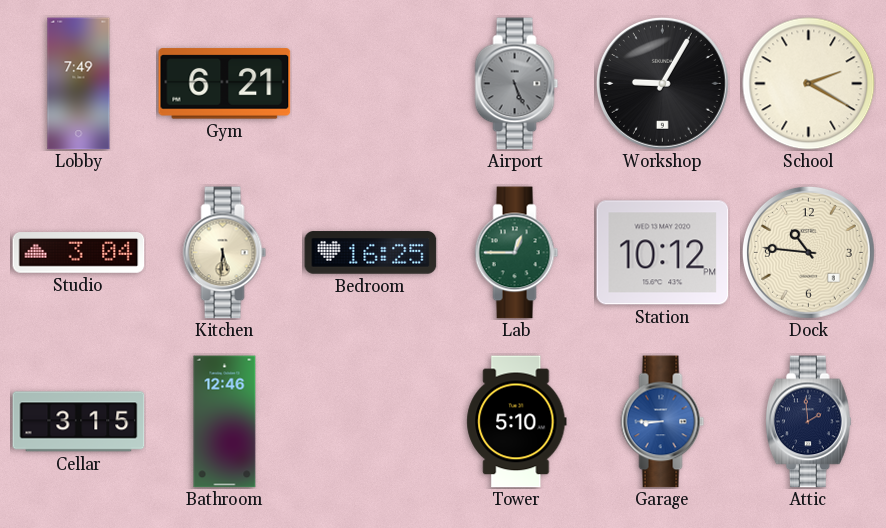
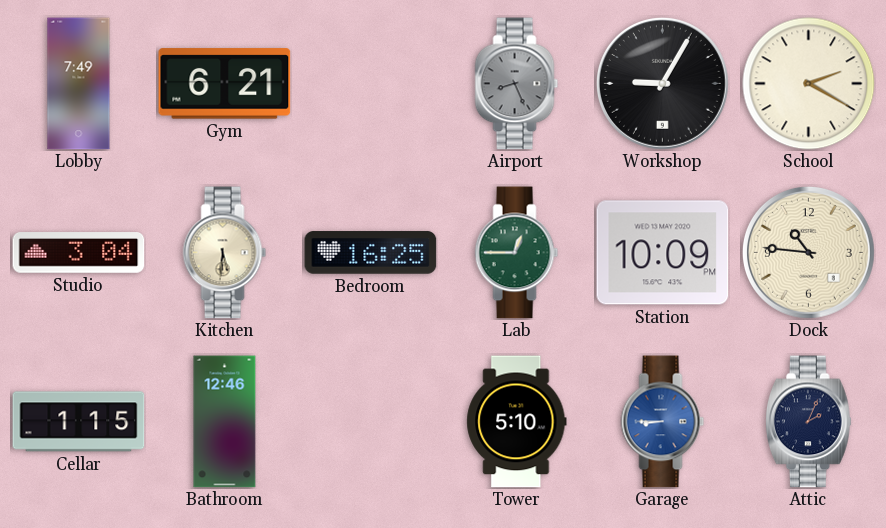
Airport: 5:26 -> 8:26
Station: 10:12 -> 10:09
Cellar: 3:15 -> 1:15
Attic: 1:59 -> 2:04
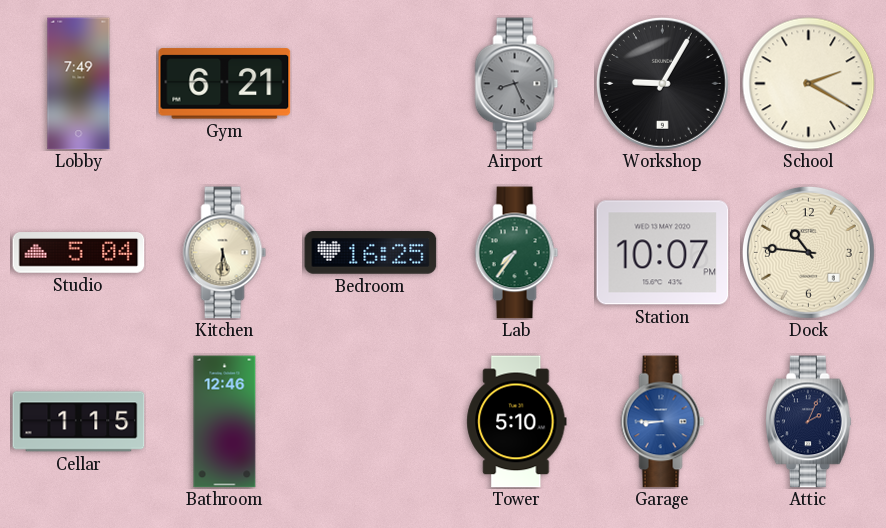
Studio: 3:04 -> 5:04
Lab: 12:45 -> 7:36
Station: 10:09 -> 10:07
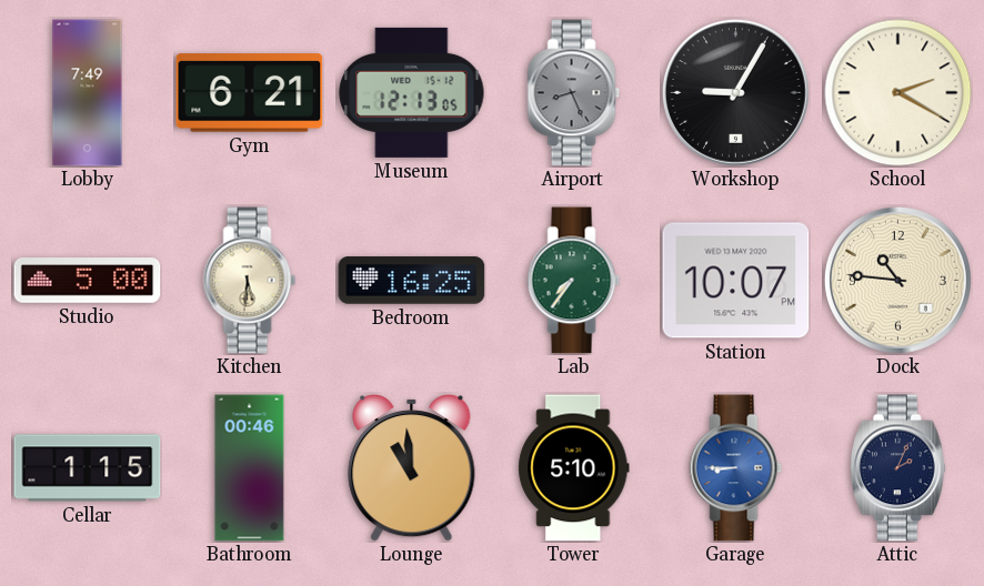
Museum: none -> 12:13
Studio: 5:04 -> 5:00
Bathroom: 12:46 -> 00:46
Lounge: none -> 10:59
